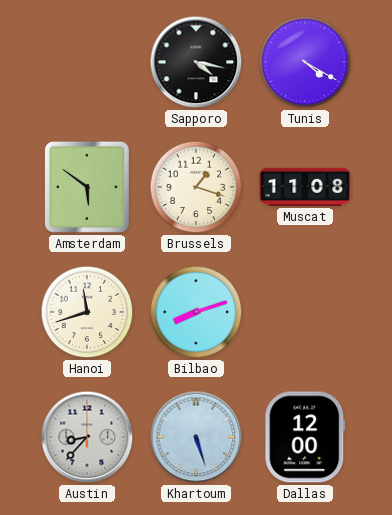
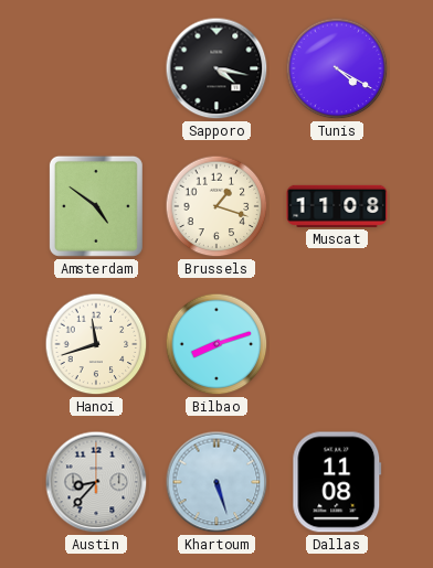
Amsterdam: 5:51 -> 4:51
Dallas: 12:00 -> 11:08
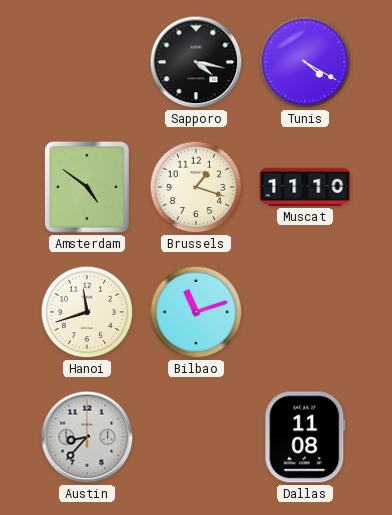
Muscat: 11:08 -> 11:10
Bilbao: 8:12 -> 11:12
Khartoum: 5:27 -> none
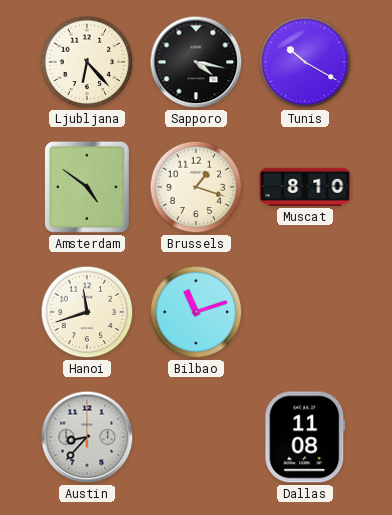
Ljubljana: none -> 6:23
Tunis: 4:20 -> 10:20
Muscat: 11:10 -> 8:10
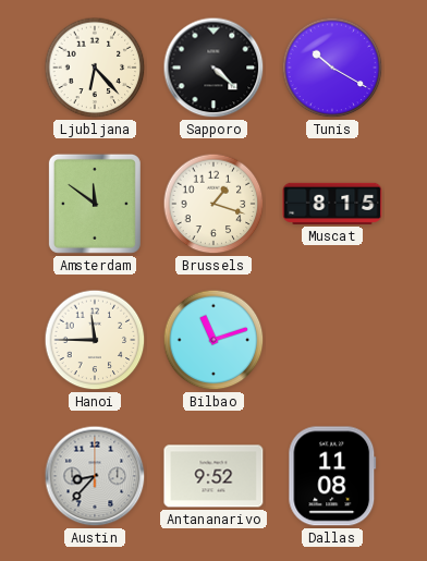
Sapporo: 4:17 -> 4:22
Amsterdam: 4:51 -> 11:51
Muscat: 8:10 -> 8:15
Hanoi: 11:42 -> 11:45
Antananarivo: none -> 9:52
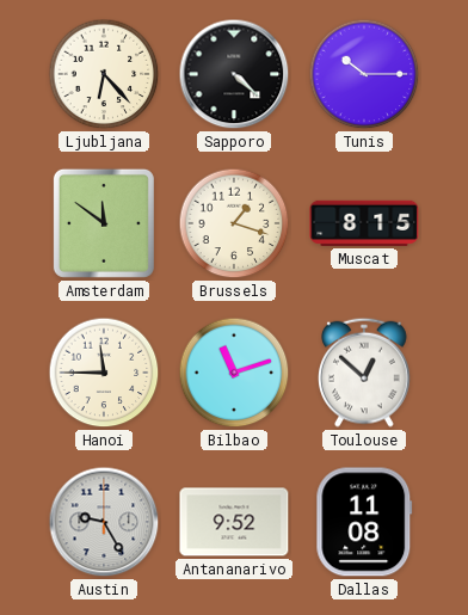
Tunis: 10:20 -> 10:15
Toulouse: none -> 12:52
Austin: 8:37 -> 9:25
